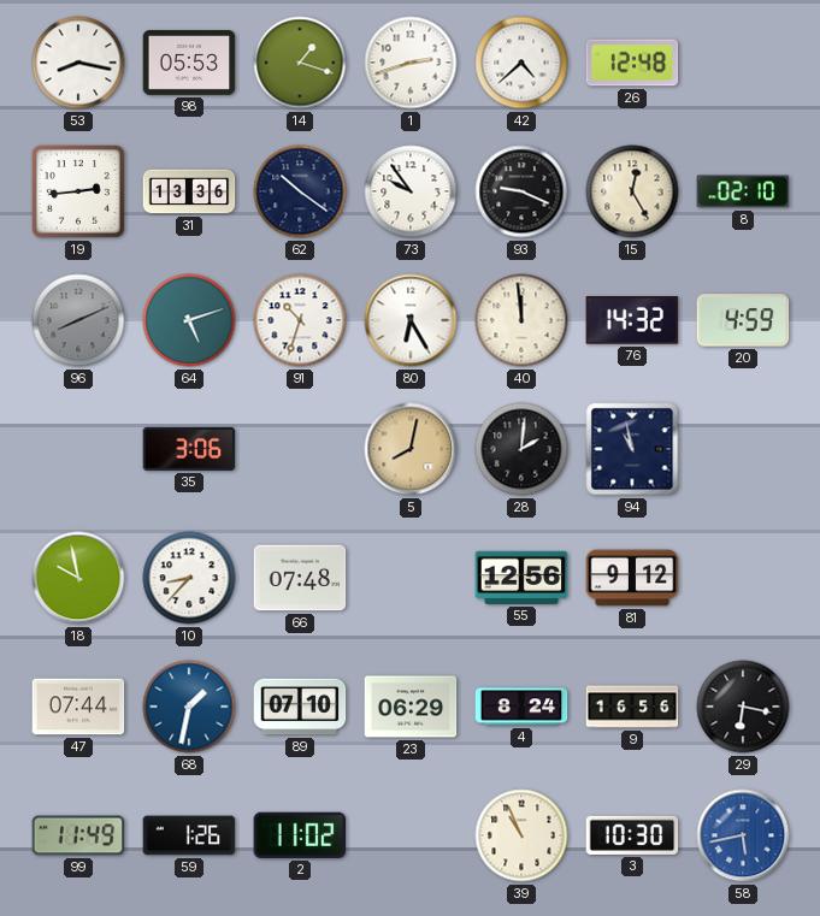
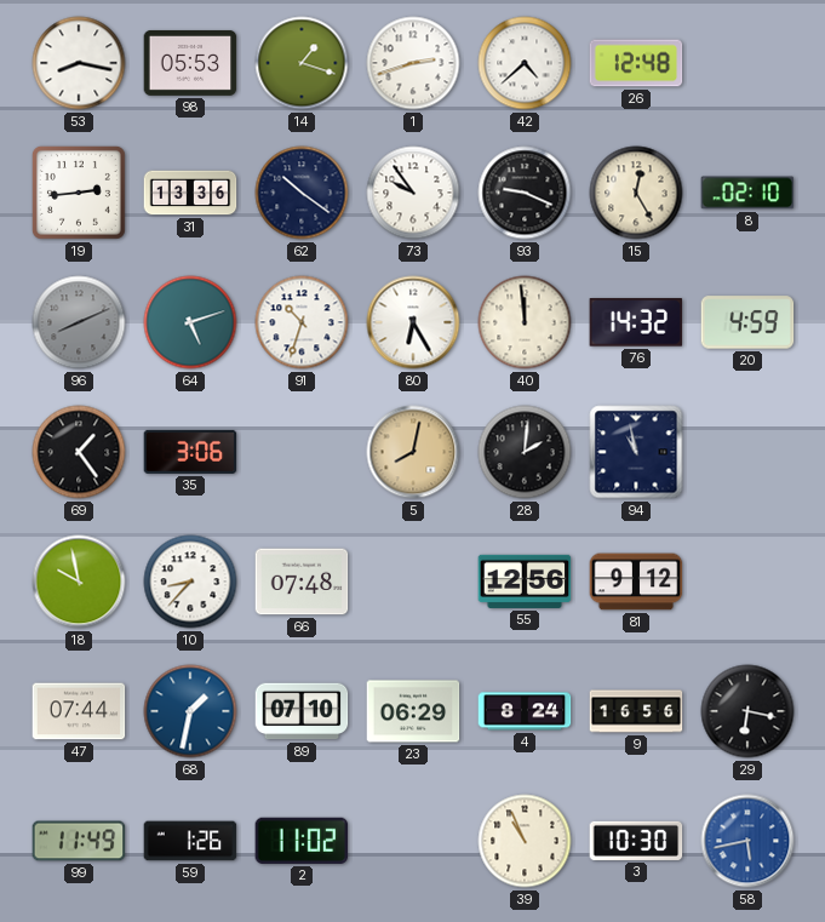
69: none -> 1:24
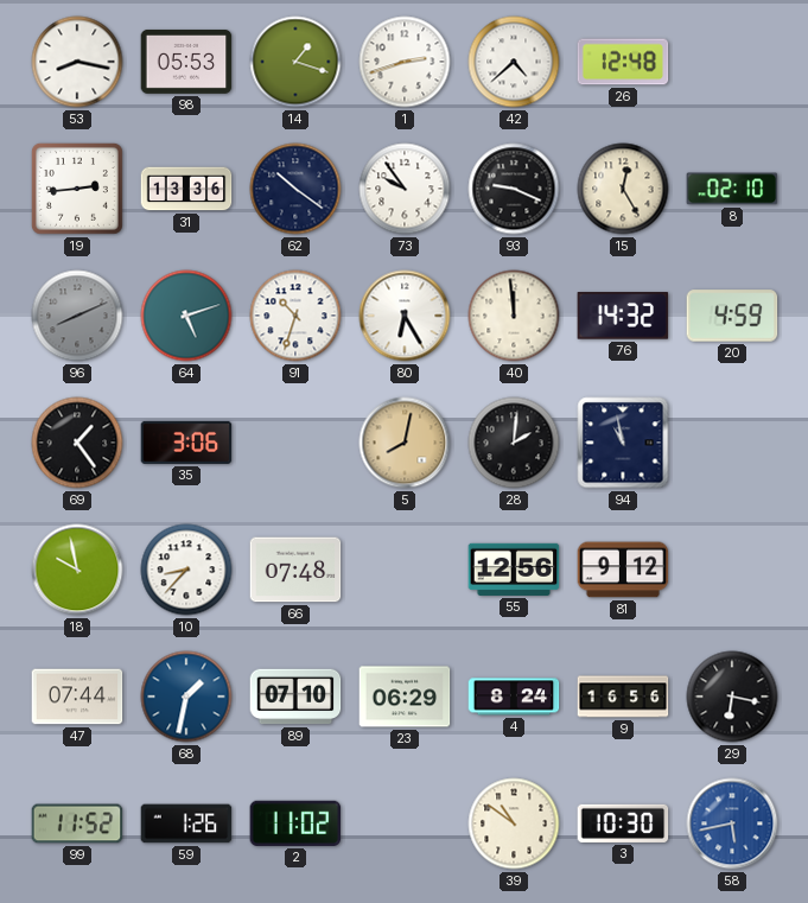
99: 11:49 -> 11:52
39: 10:56 -> 10:51
